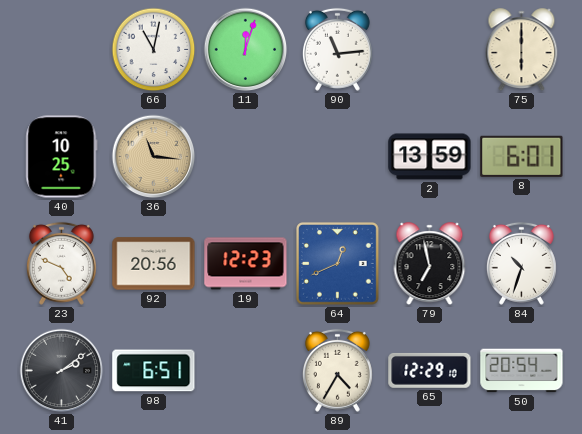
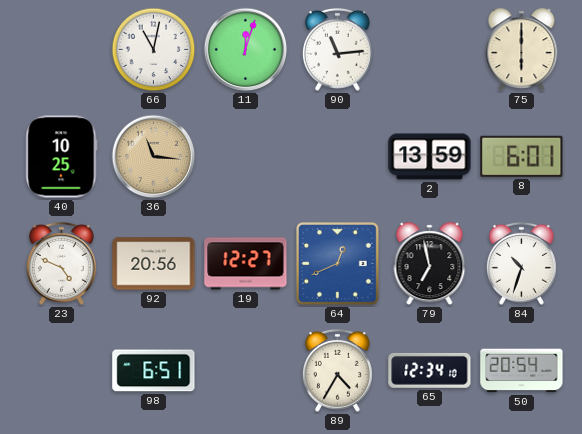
19: 12:23 -> 12:27
41: 2:09 -> none
65: 12:29 -> 12:34
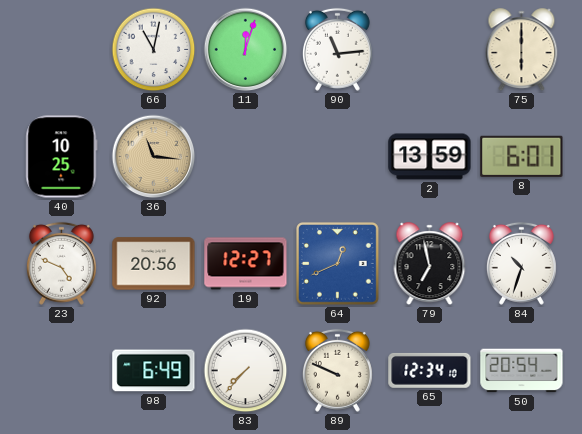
98: 6:51 -> 6:49
83: none -> 7:37
89: 4:35 -> 9:49
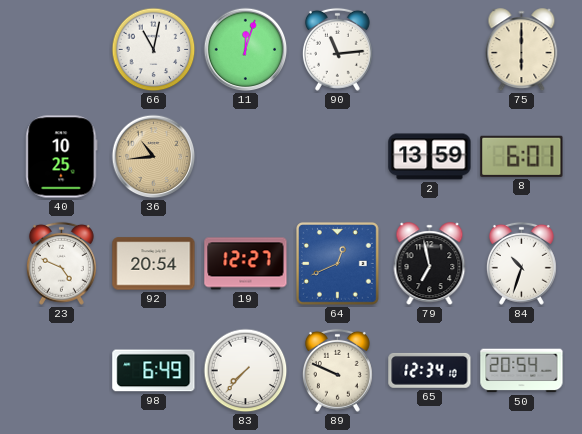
36: 11:16 -> 10:44
92: 20:56 -> 20:54
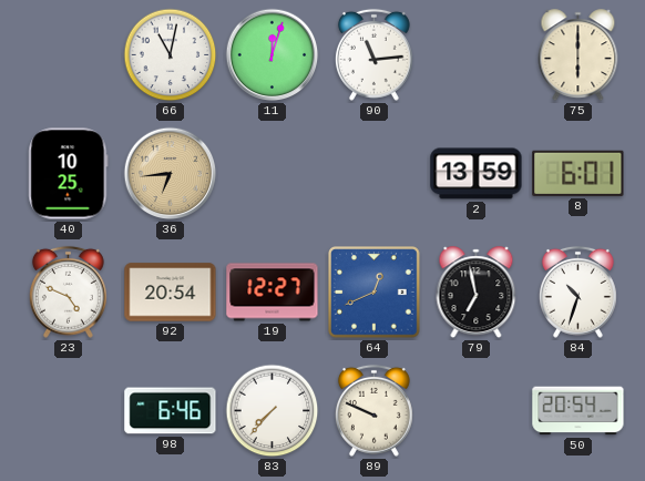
36: 10:44 -> 6:44
98: 6:49 -> 6:46
65: 12:34 -> none
